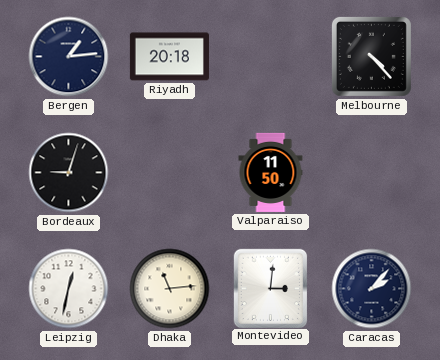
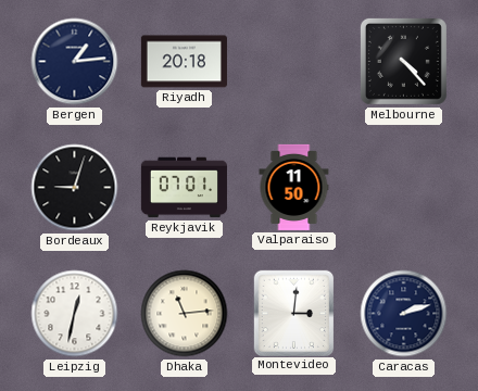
Reykjavik: none -> 07:01
Caracas: 2:07 -> 2:12
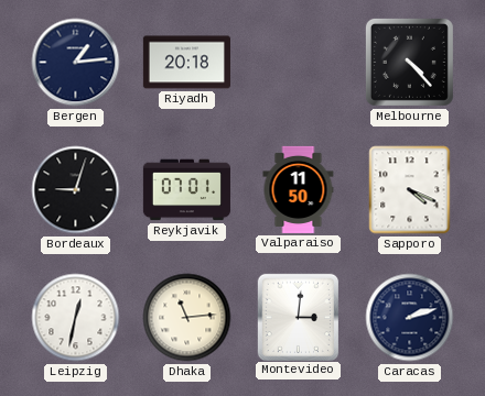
Sapporo: none -> 4:19
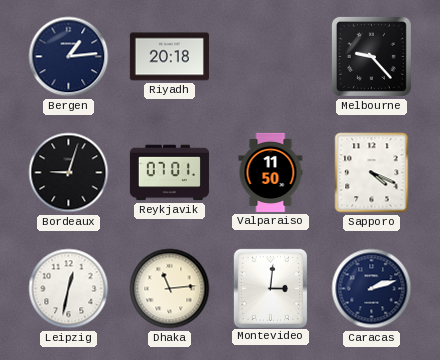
Melbourne: 4:23 -> 9:23
